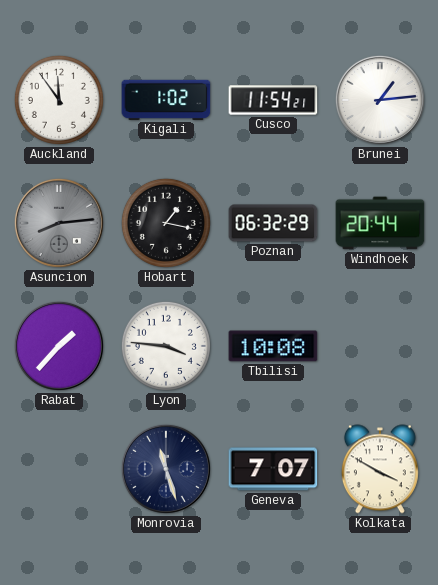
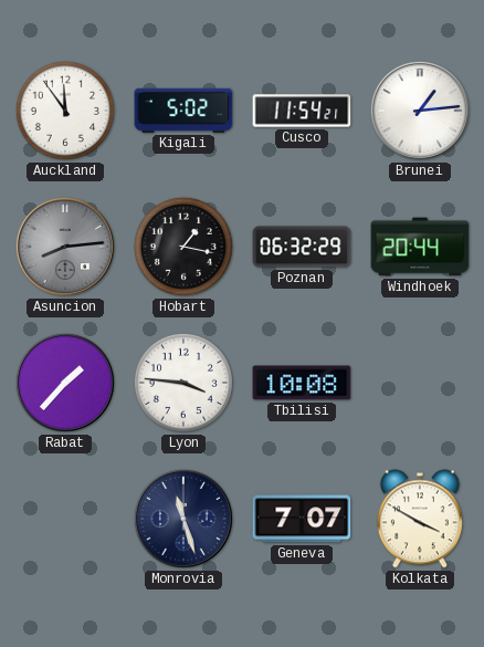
Kigali: 1:02 -> 5:02
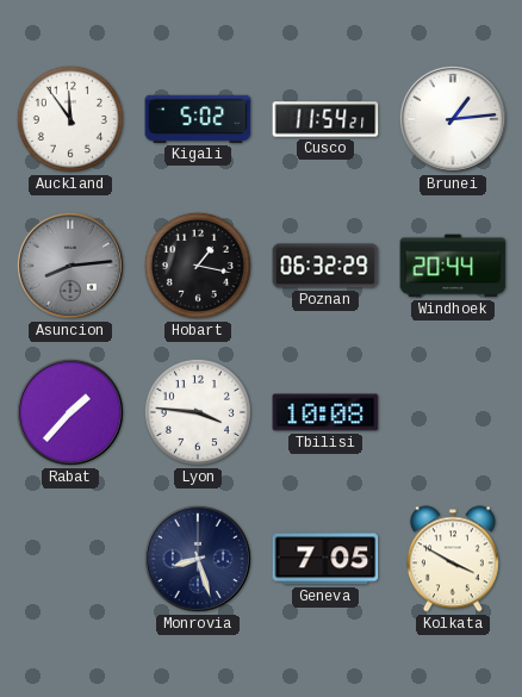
Monrovia: 11:27 -> 8:27
Geneva: 7:07 -> 7:05
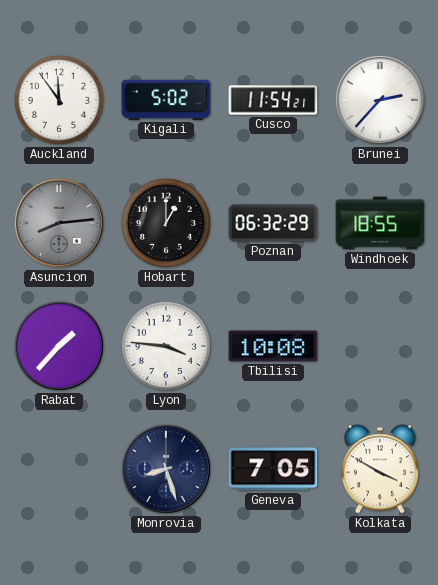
Brunei: 1:14 -> 2:37
Hobart: 1:17 -> 1:00
Windhoek: 20:44 -> 18:55
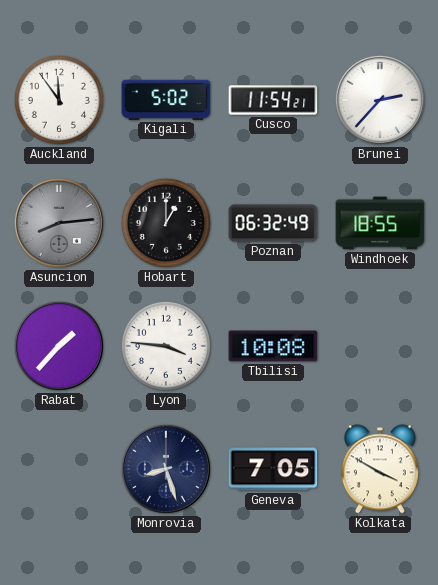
Poznan: 06:32:29 -> 06:32:49
